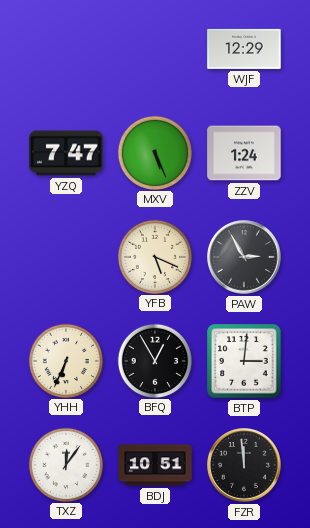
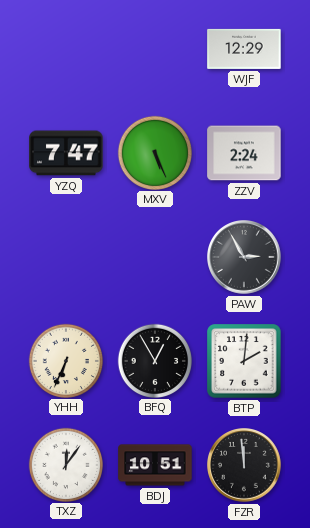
ZZV: 1:24 -> 2:24
YFB: 5:19 -> none
BTP: 3:01 -> 2:01
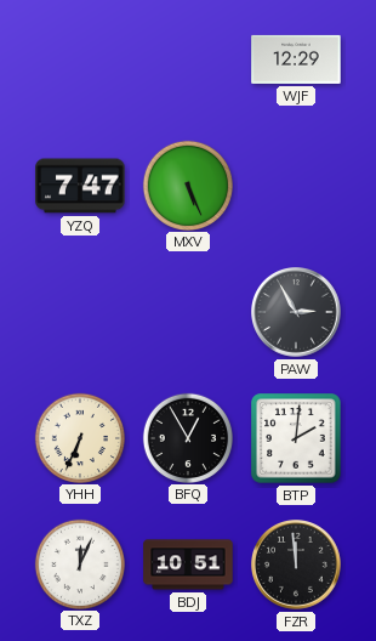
ZZV: 2:24 -> none
TXZ: 12:06 -> 12:04
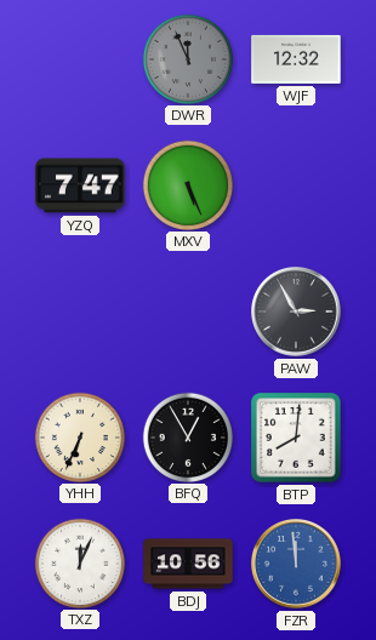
DWR: none -> 11:56
WJF: 12:29 -> 12:32
BTP: 2:01 -> 8:01
BDJ: 10:51 -> 10:56
FZR dial: black -> blue
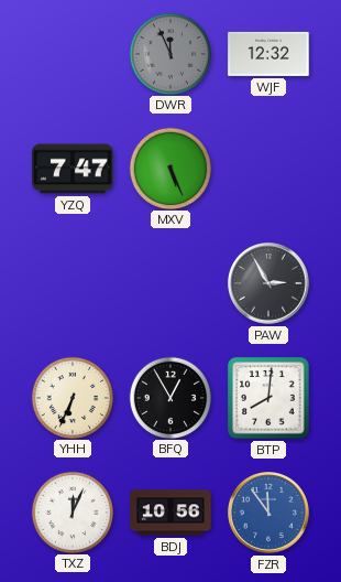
FZR: 11:59 -> 11:54
